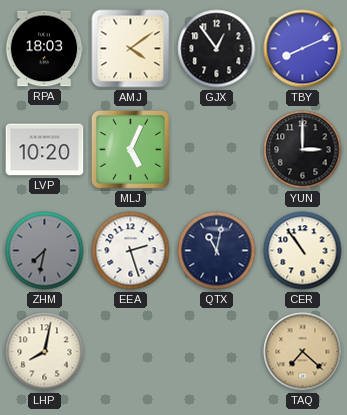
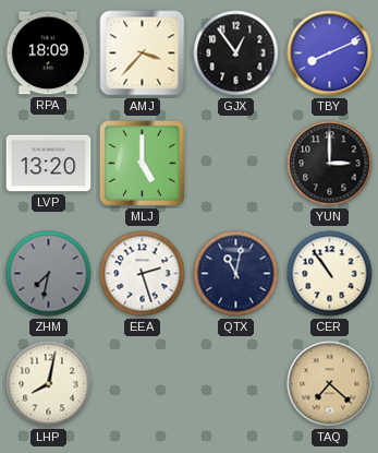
RPA: 18:03 -> 18:09
AMJ: 4:09 -> 3:37
LVP: 10:20 -> 13:20
MLJ: 5:04 -> 5:00
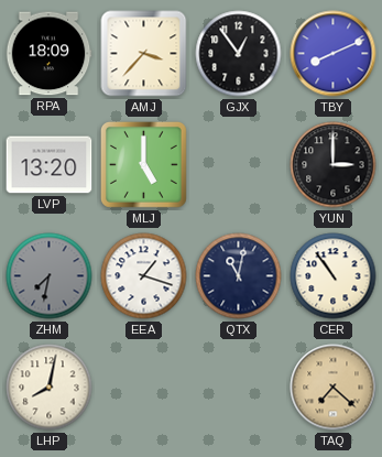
EEA: 2:27 -> 1:18
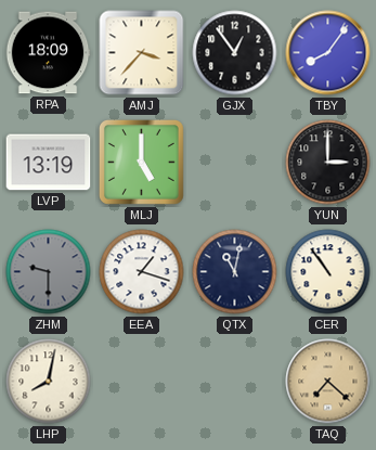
TBY: 8:11 -> 8:06
LVP: 13:20 -> 13:19
ZHM: 7:32 -> 9:30
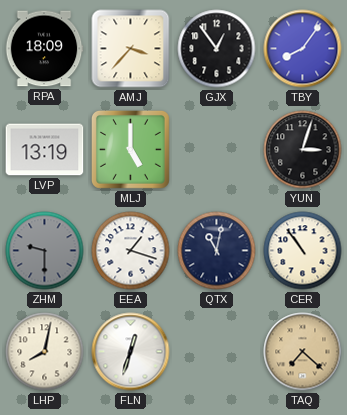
YUN: 3:00 -> 3:03
FLN: none -> 12:33
